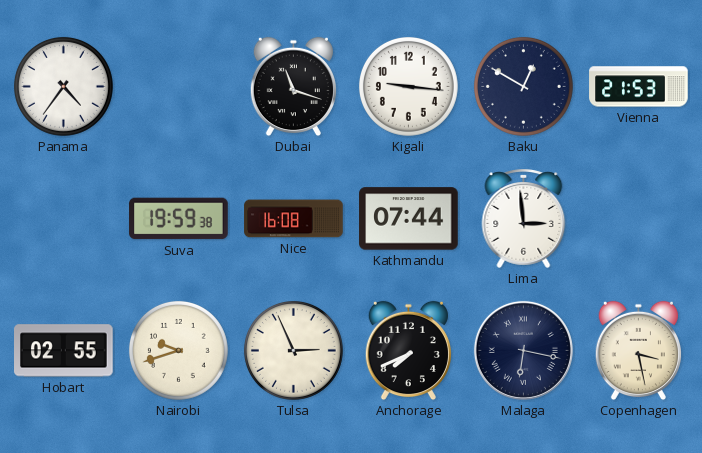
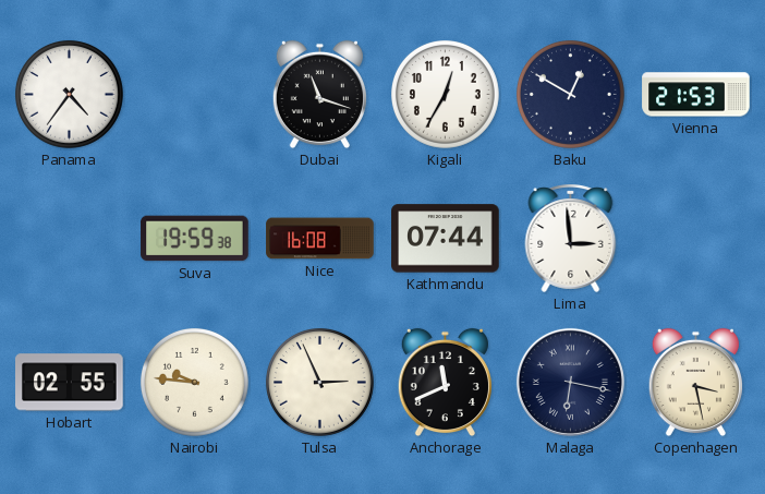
Kigali: 9:16 -> 12:35
Nairobi: 9:42 -> 9:46
Anchorage: 7:41 -> 11:41
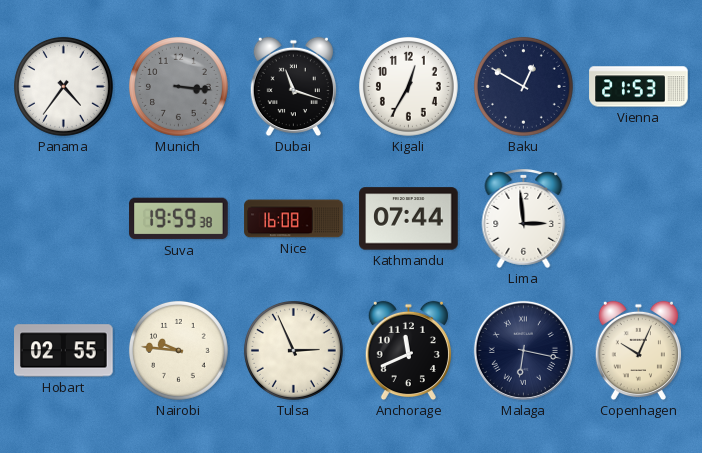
Munich: none -> 3:16
Copenhagen: 3:28 -> 10:04
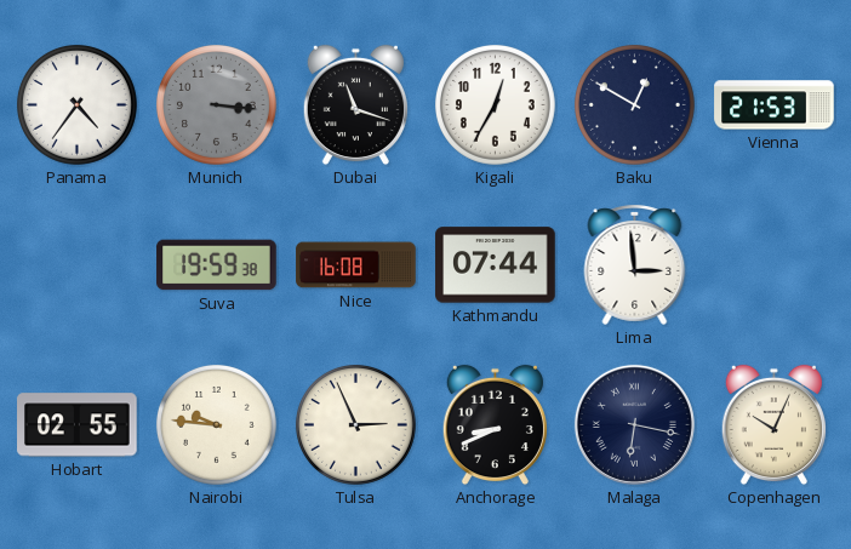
Anchorage: 11:41 -> 8:41
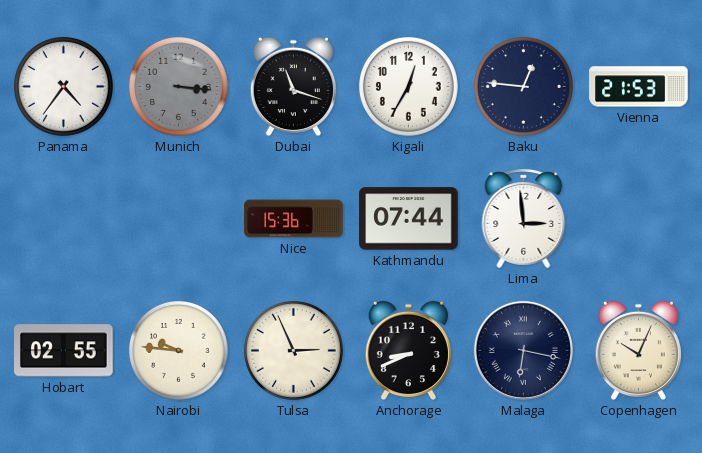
Baku: 12:50 -> 12:46
Suva: 19:59 -> none
Nice: 16:08 -> 15:36
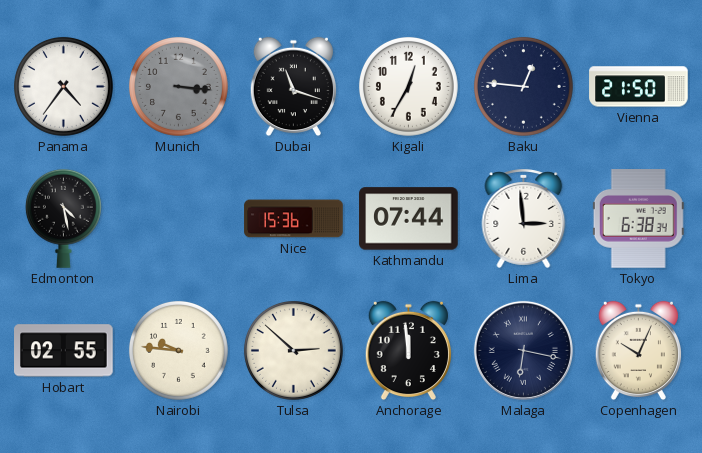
Vienna: 21:53 -> 21:50
Edmonton: none -> 4:28
Tokyo: none -> 6:38
Tulsa: 2:56 -> 2:52
Anchorage: 8:41 -> 11:59
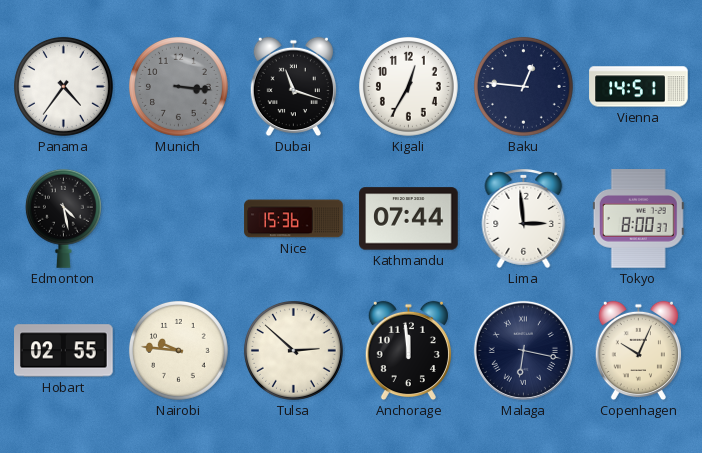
Vienna: 21:50 -> 14:51
Tokyo: 6:38 -> 8:00
